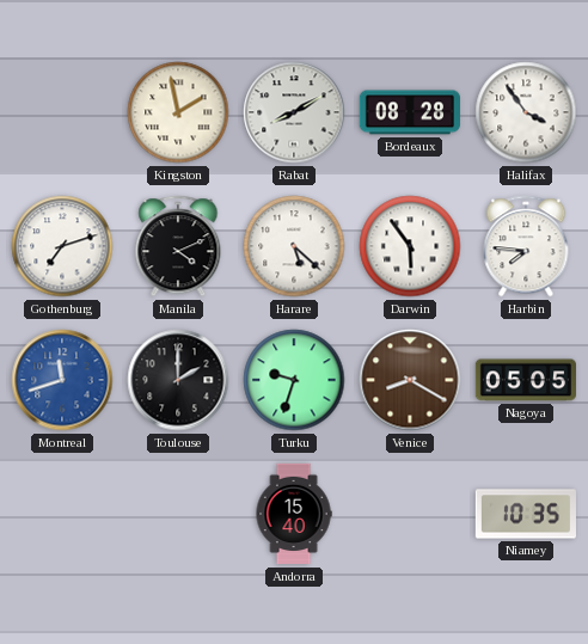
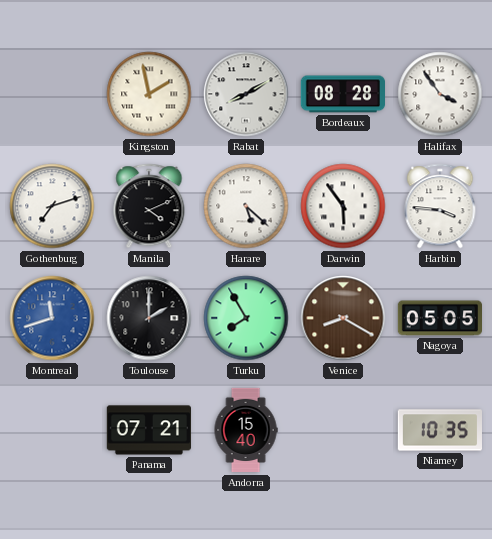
Harbin: 7:46 -> 3:46
Turku: 9:33 -> 7:55
Panama: none -> 07:21
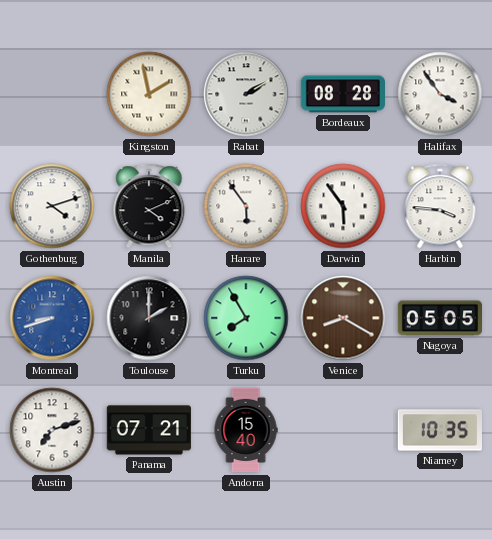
Rabat: 8:10 -> 2:10
Gothenburg: 7:12 -> 4:12
Harare: 5:22 -> 5:54
Montreal: 11:42 -> 8:42
Austin: none -> 7:12
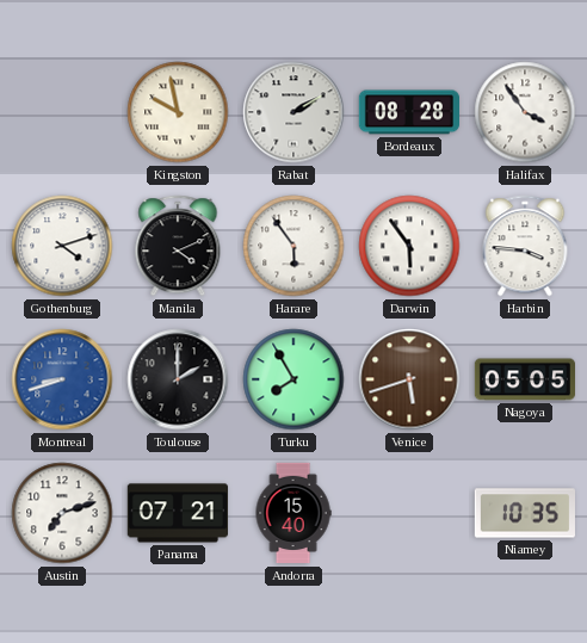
Kingston: 1:58 -> 9:58
Venice: 8:20 -> 5:42
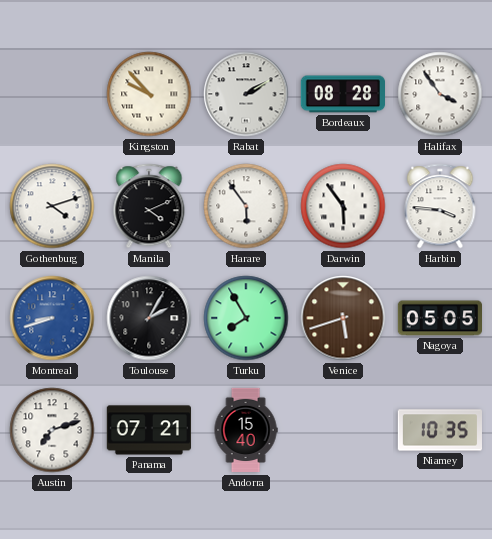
Kingston: 9:58 -> 9:53
Toulouse: 2:00 -> 2:05
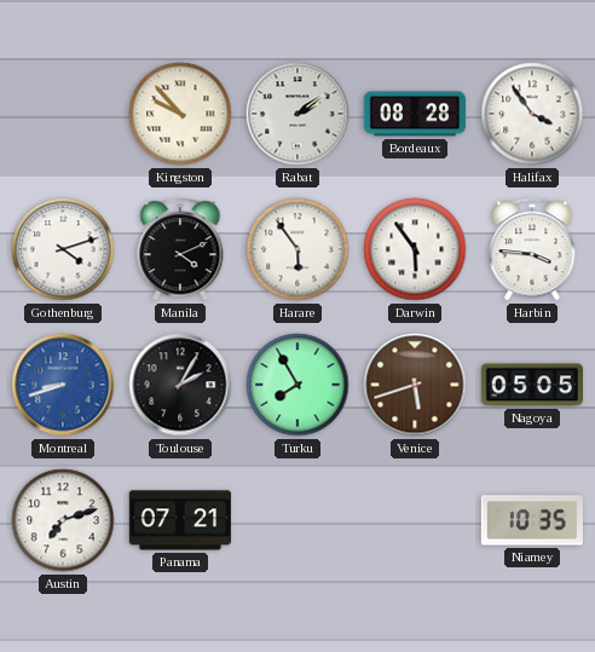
Rabat: 2:10 -> 2:09
Andorra: 15:40 -> none
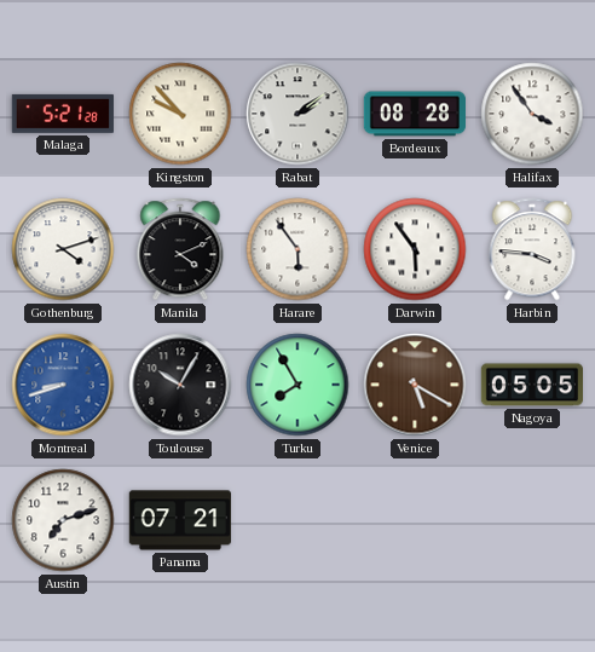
Malaga: none -> 5:21
Toulouse: 2:05 -> 10:05
Venice: 5:42 -> 5:20
Niamey: 10:35 -> none
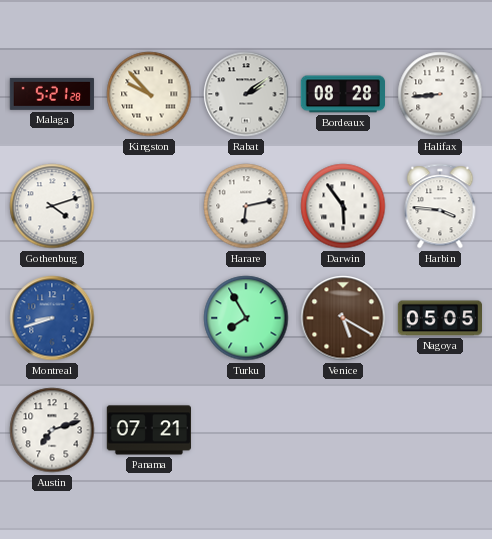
Halifax: 3:54 -> 8:44
Manila: 4:11 -> none
Harare: 5:54 -> 6:13
Toulouse: 10:05 -> none
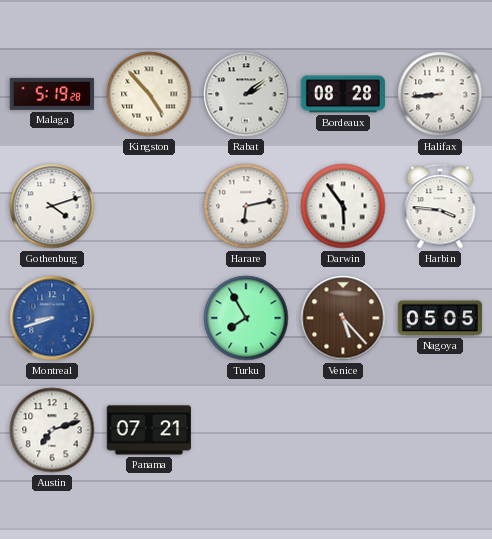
Malaga: 5:21 -> 5:19
Kingston: 9:53 -> 4:53
Venice: 5:20 -> 5:23
